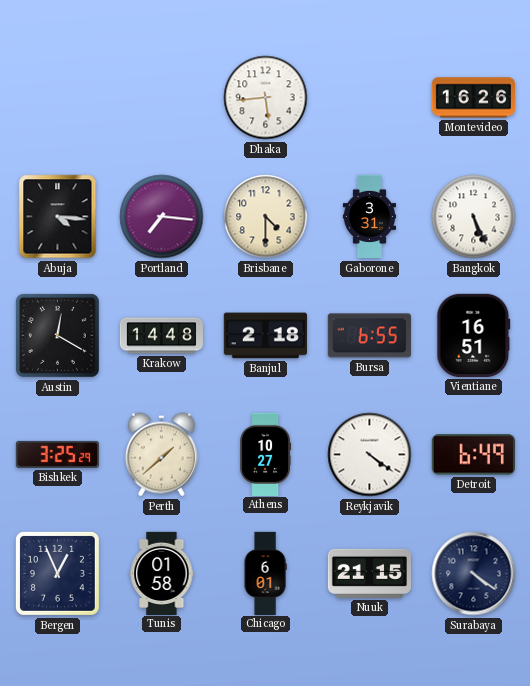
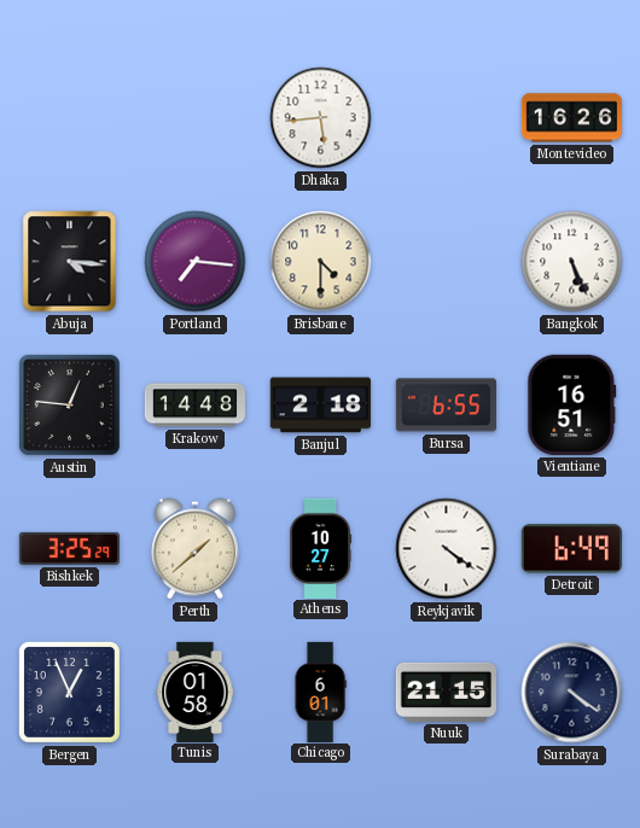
Gaborone: 3:31 -> none
Austin: 12:20 -> 12:46
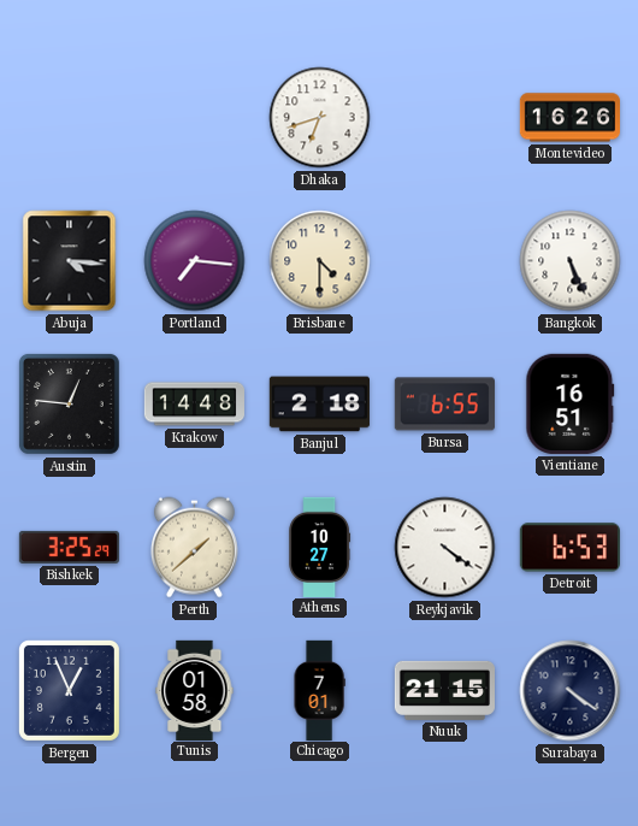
Dhaka: 5:44 -> 6:42
Detroit: 6:49 -> 6:53
Chicago: 6:01 -> 7:01
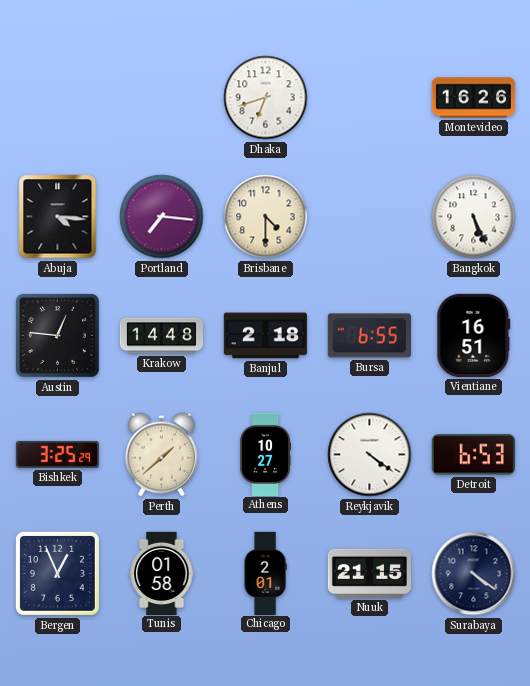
Chicago: 7:01 -> 2:01
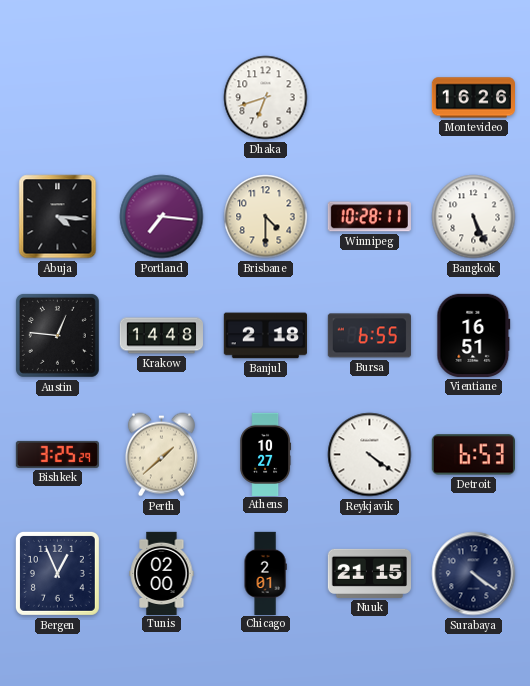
Winnipeg: none -> 10:28
Tunis: 01:58 -> 02:00
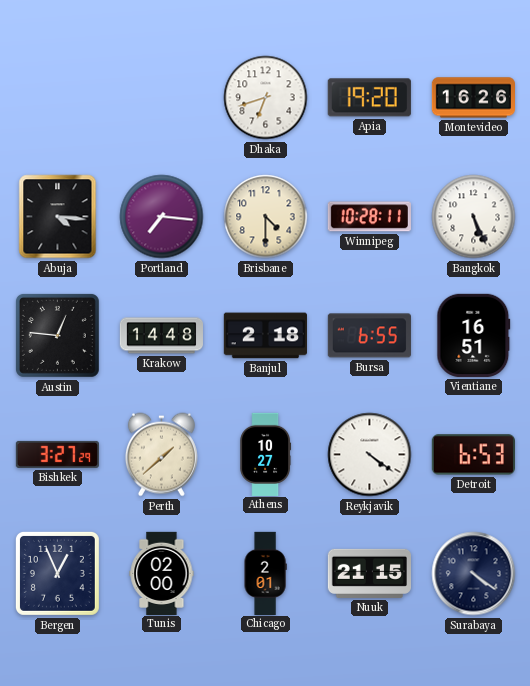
Apia: none -> 19:20
Bishkek: 3:25 -> 3:27
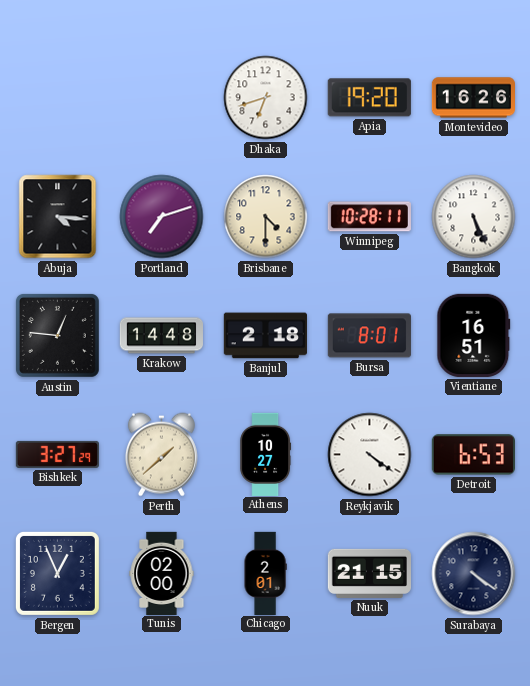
Portland: 7:16 -> 7:12
Bursa: 6:55 -> 8:01
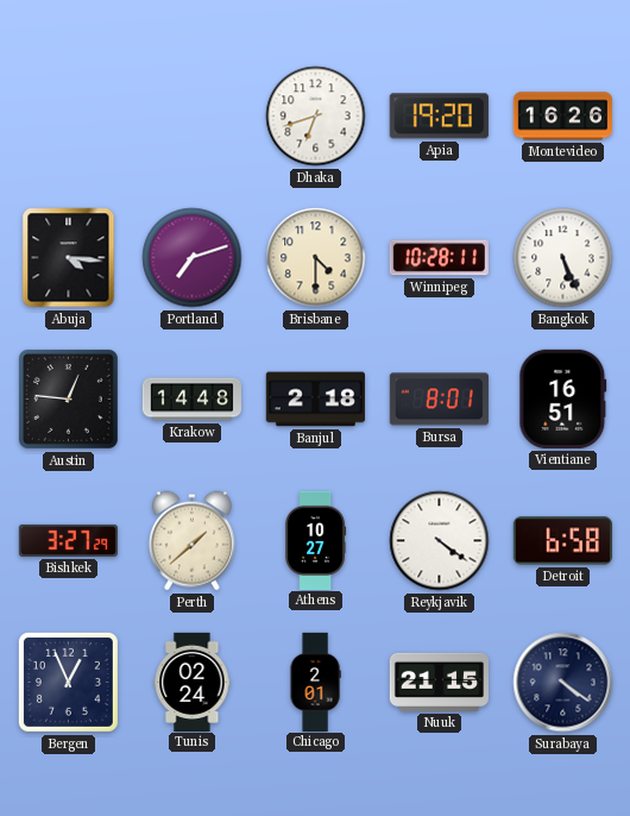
Detroit: 6:53 -> 6:58
Tunis: 02:00 -> 02:24
